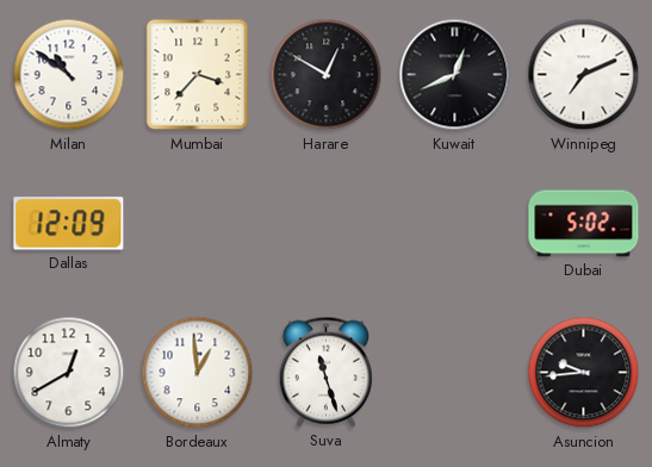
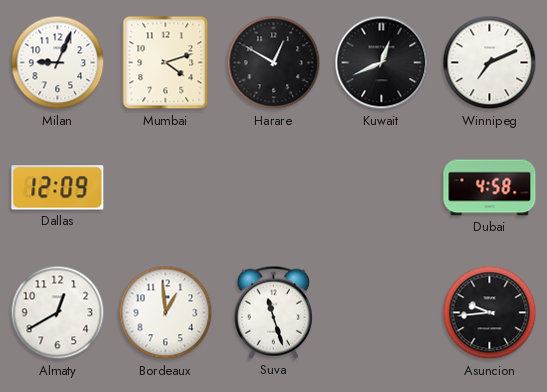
Milan: 10:51 -> 9:04
Mumbai: 3:37 -> 4:12
Dubai: 5:02 -> 4:58
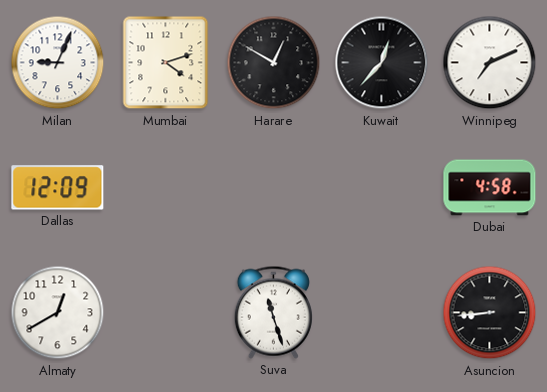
Kuwait: 12:41 -> 12:37
Bordeaux: 12:59 -> none
Asuncion: 9:44 -> 8:44
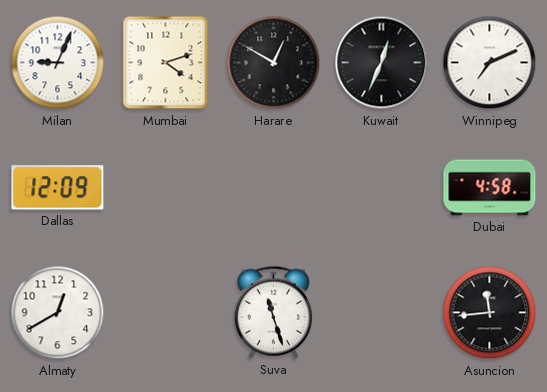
Kuwait: 12:37 -> 12:34
Asuncion: 8:44 -> 11:44
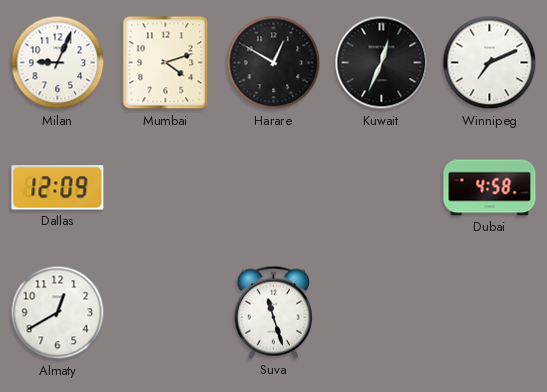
Asuncion: 11:44 -> none
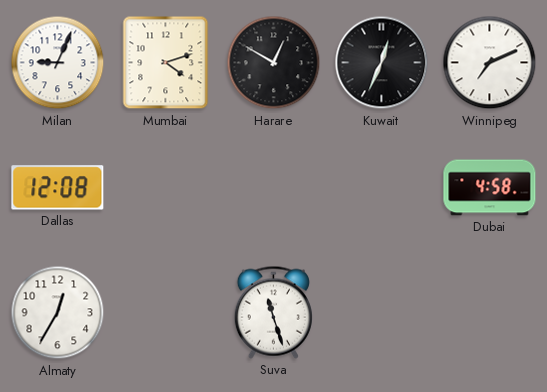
Dallas: 12:09 -> 12:08
Almaty: 12:40 -> 12:35
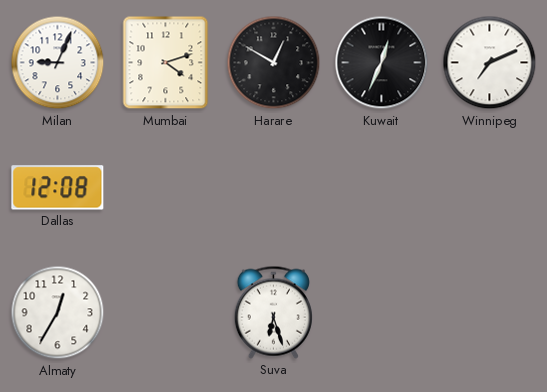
Dubai: 4:58 -> none
Suva: 11:27 -> 6:27
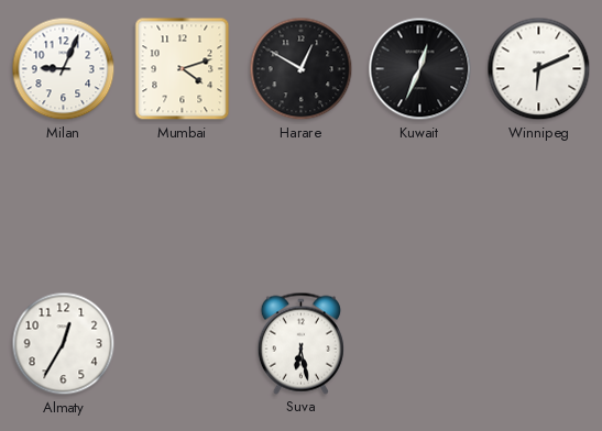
Winnipeg: 7:11 -> 6:11
Dallas: 12:08 -> none
Suva: 6:27 -> 6:28
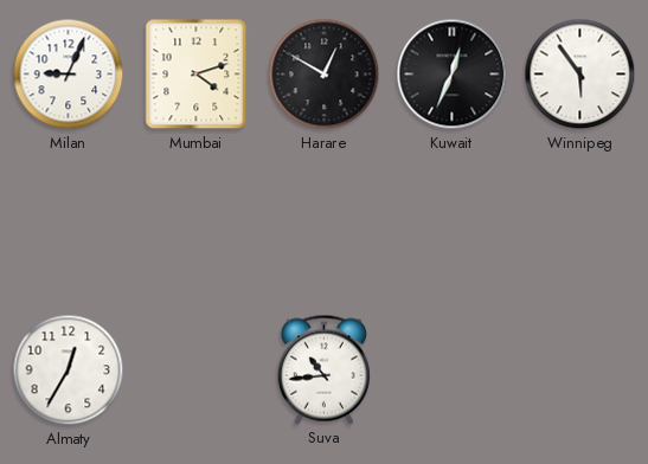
Winnipeg: 6:11 -> 5:54
Suva: 6:28 -> 10:44
